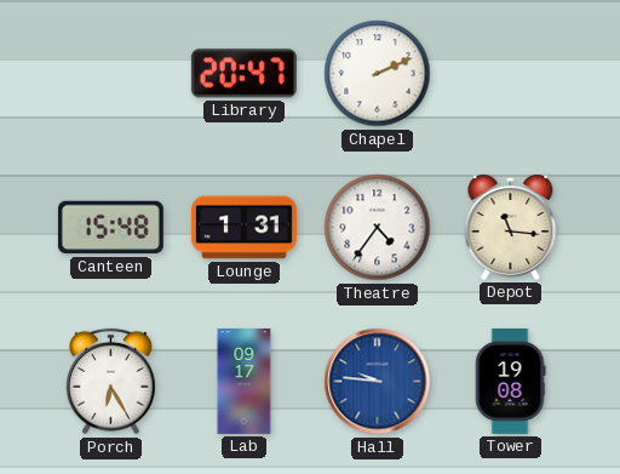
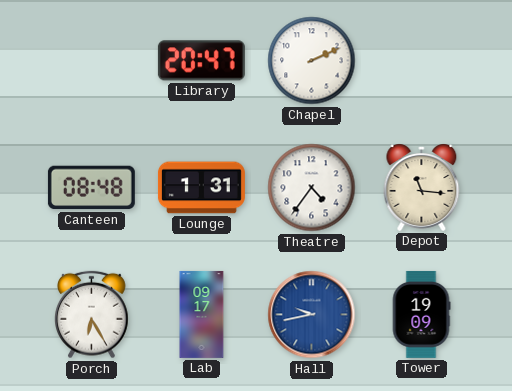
Canteen: 15:48 -> 08:48
Hall: 9:46 -> 9:43
Tower: 19:08 -> 19:09
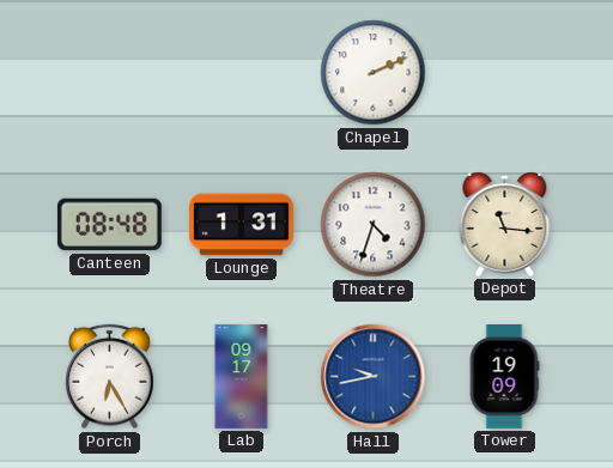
Library: 20:47 -> none
Theatre: 4:36 -> 4:33
